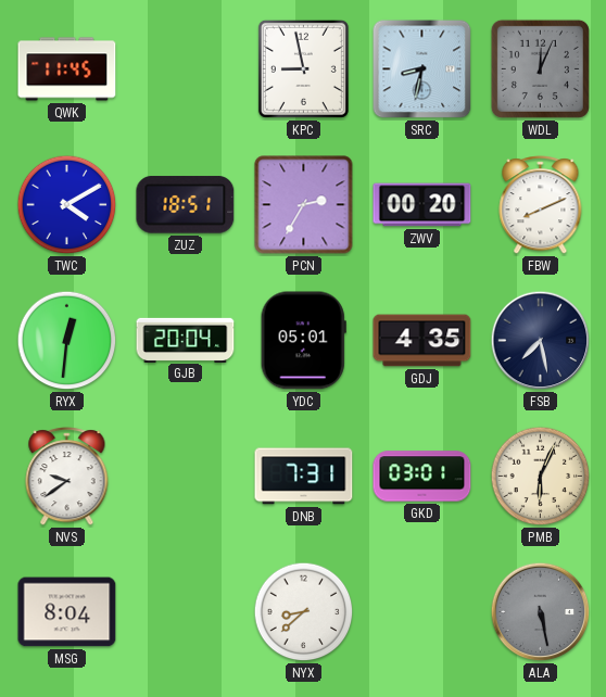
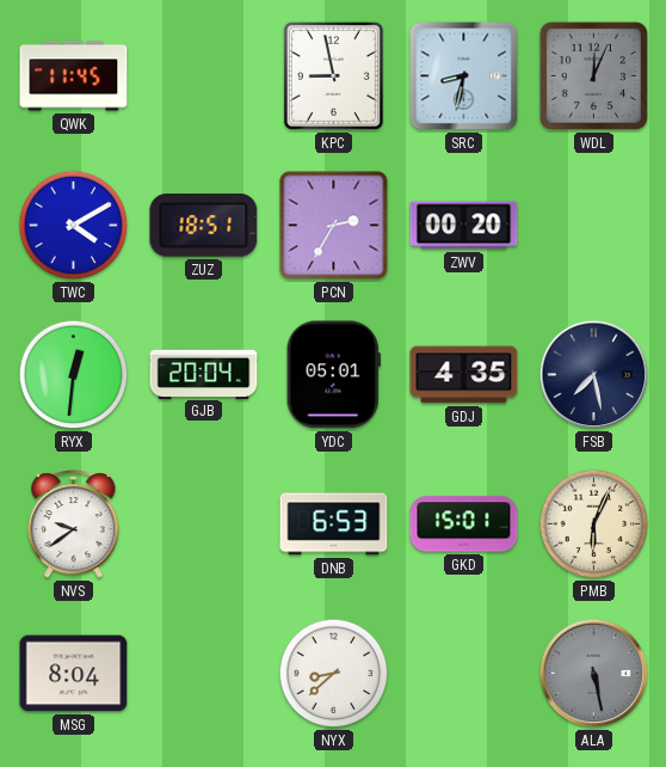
FBW: 8:11 -> none
DNB: 7:31 -> 6:53
GKD: 03:01 -> 15:01
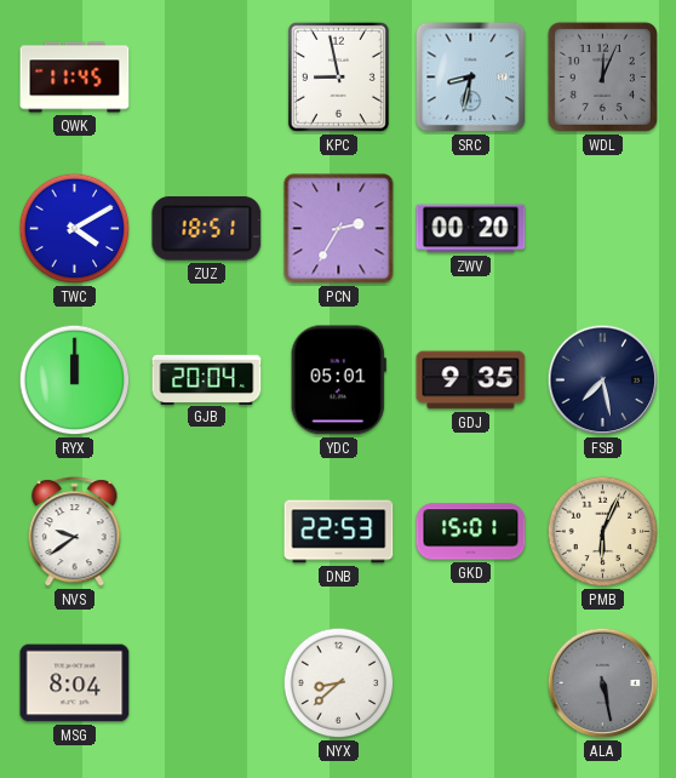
RYX: 12:31 -> 12:00
GDJ: 4:35 -> 9:35
DNB: 6:53 -> 22:53
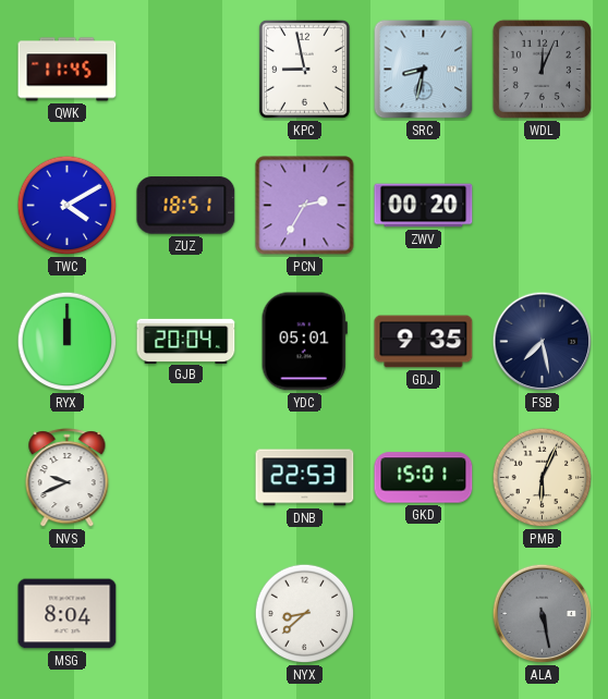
NVS: 9:39 -> 9:41
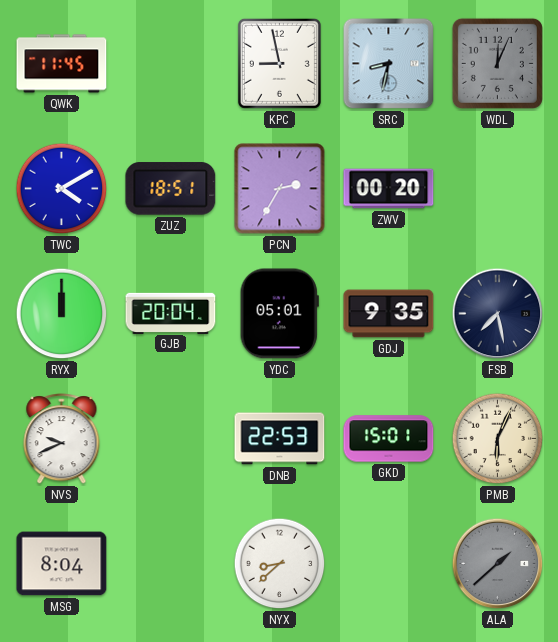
ALA: 5:28 -> 1:38
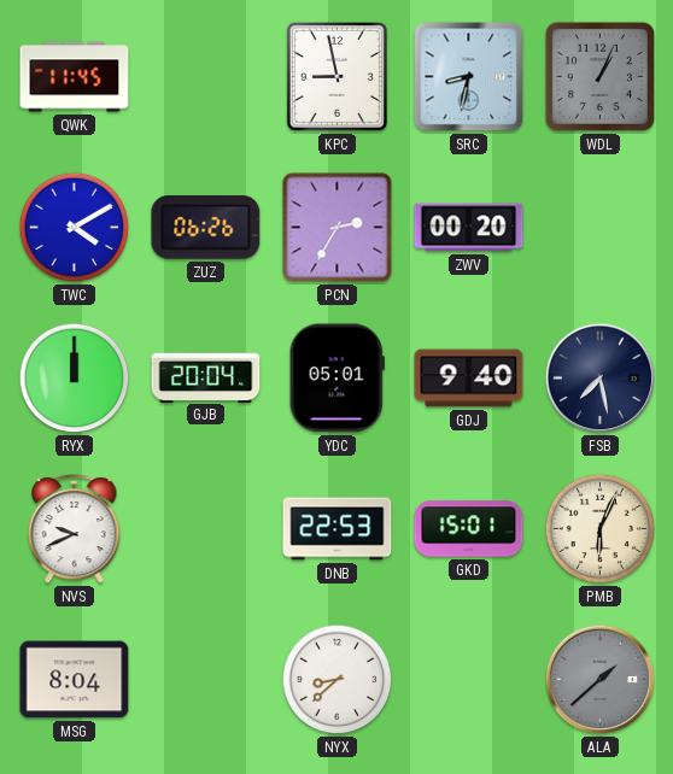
WDL: 12:04 -> 1:04
ZUZ: 18:51 -> 06:26
GDJ: 9:35 -> 9:40
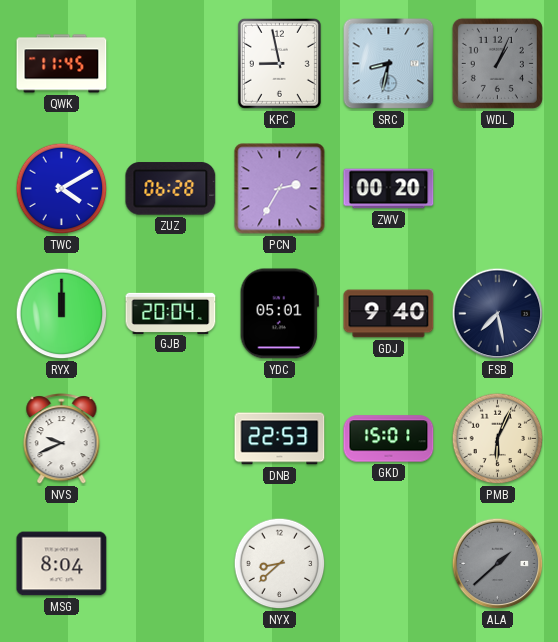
ZUZ: 06:26 -> 06:28
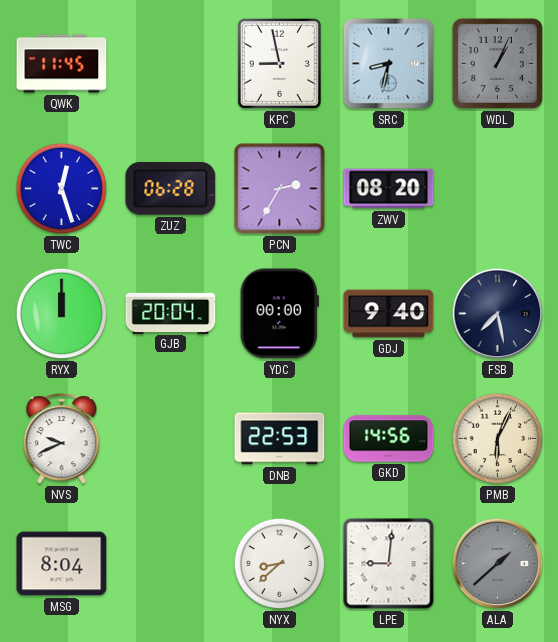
TWC: 4:10 -> 12:27
ZWV: 00:20 -> 08:20
YDC: 05:01 -> 00:00
GKD: 15:01 -> 14:56
LPE: none -> 9:01
